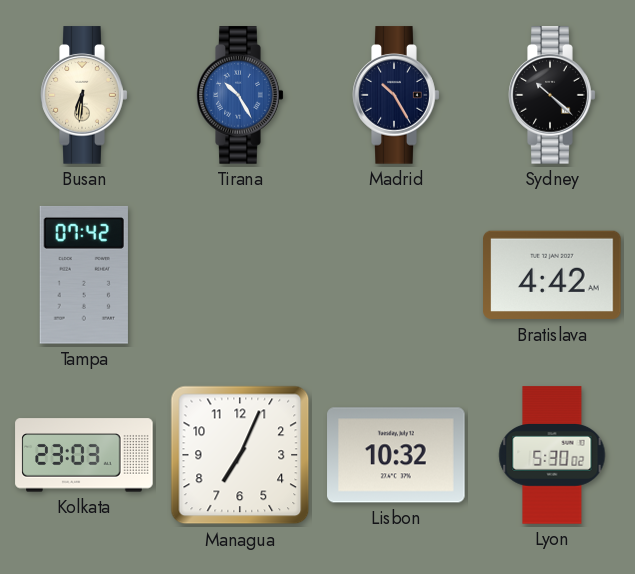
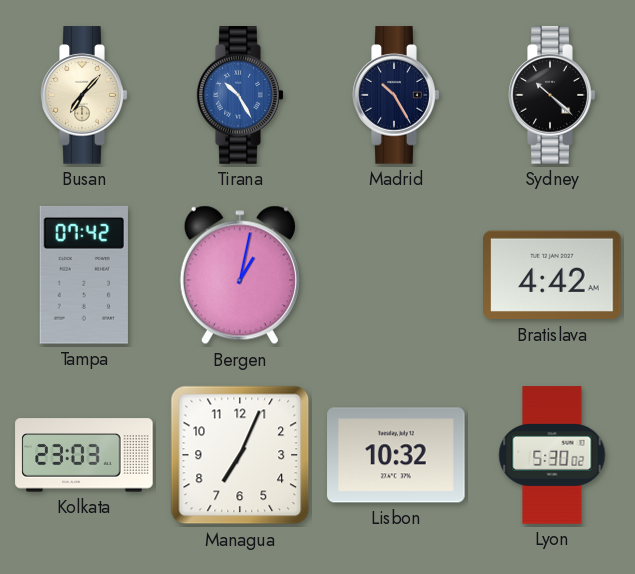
Busan: 6:31 -> 7:07
Bergen: none -> 1:02
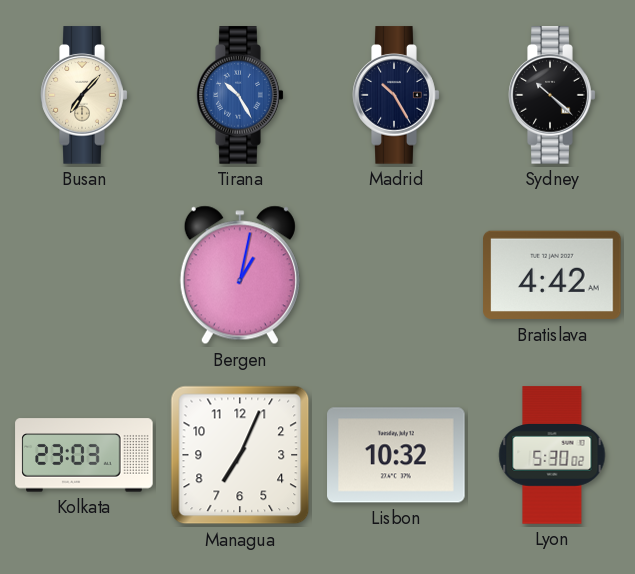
Tampa: 07:42 -> none
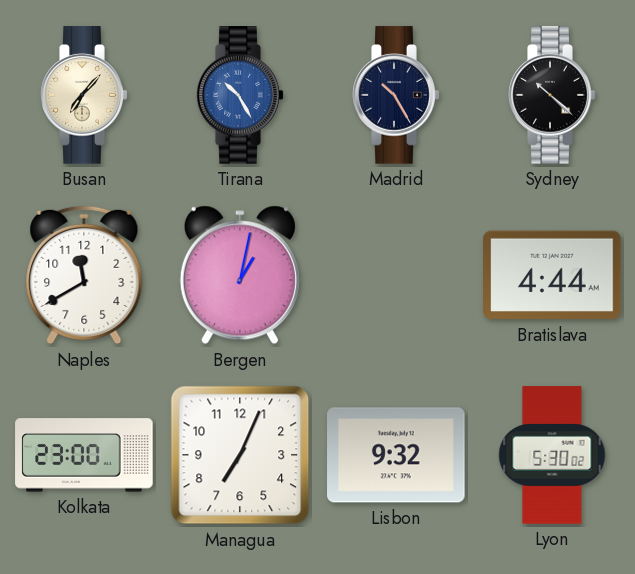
Naples: none -> 11:40
Bratislava: 4:42 -> 4:44
Kolkata: 23:03 -> 23:00
Lisbon: 10:32 -> 9:32
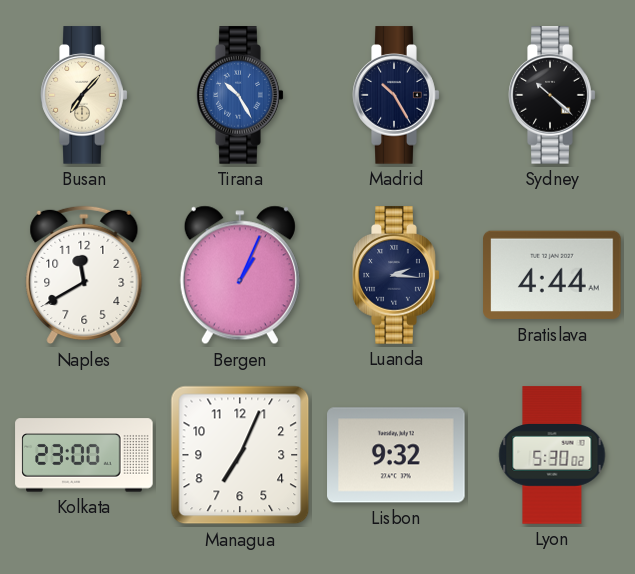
Bergen: 1:02 -> 1:04
Luanda: none -> 2:16
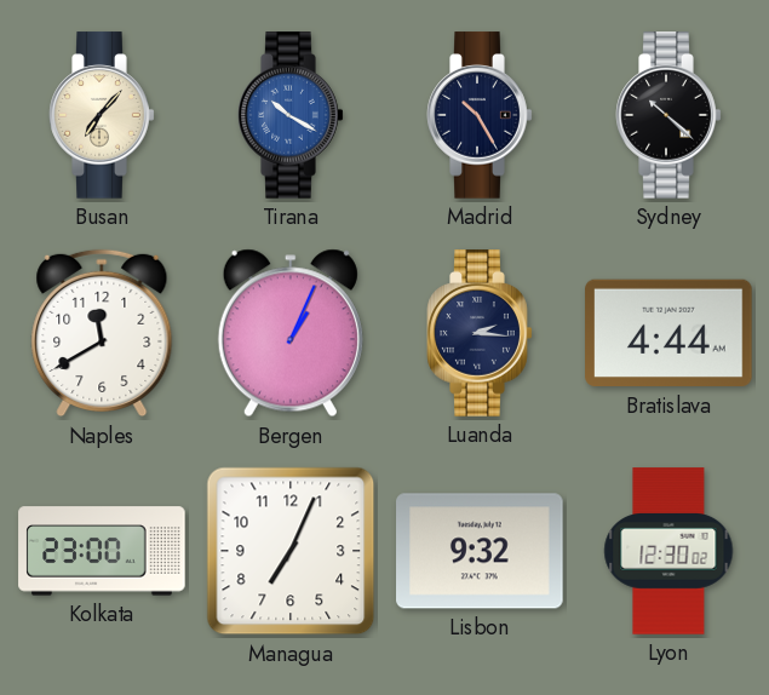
Tirana: 10:25 -> 10:20
Lyon: 5:30 -> 12:30
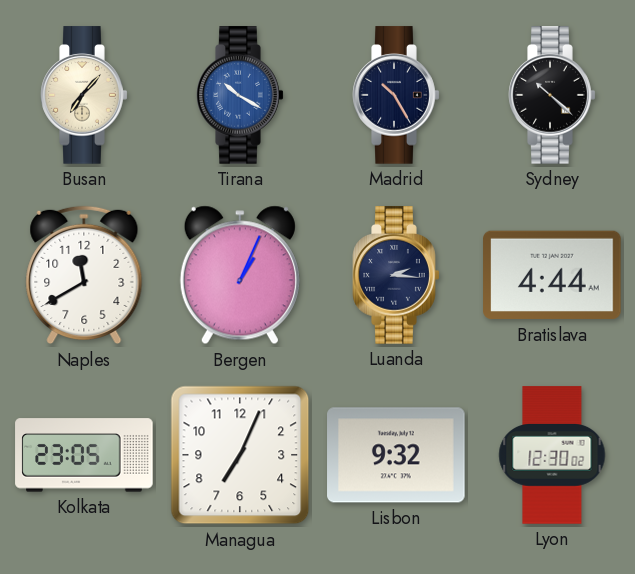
Kolkata: 23:00 -> 23:05
